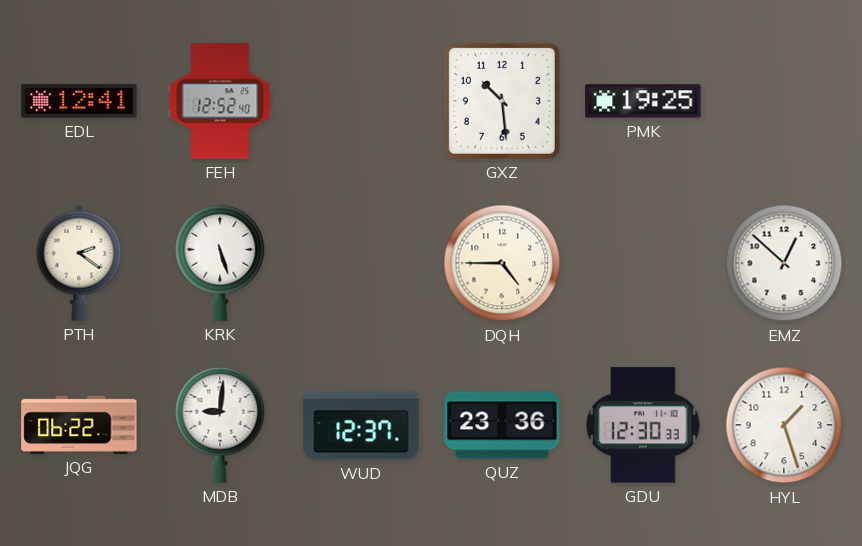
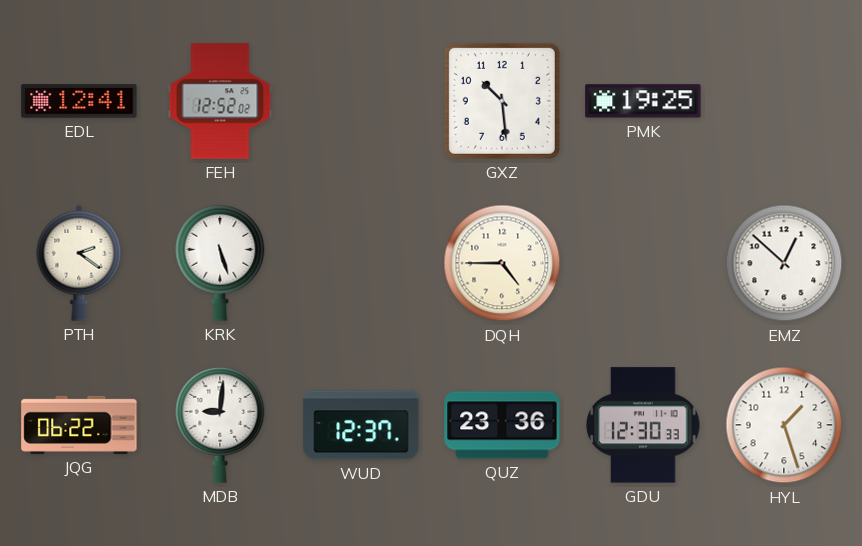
FEH: 12:52:40 -> 12:52:02
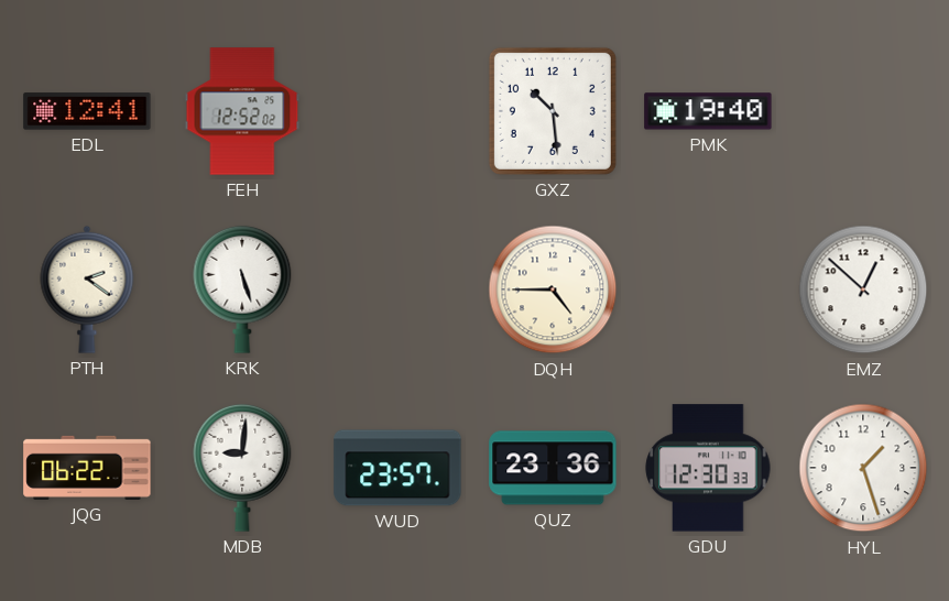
PMK: 19:25 -> 19:40
WUD: 12:37 -> 23:57
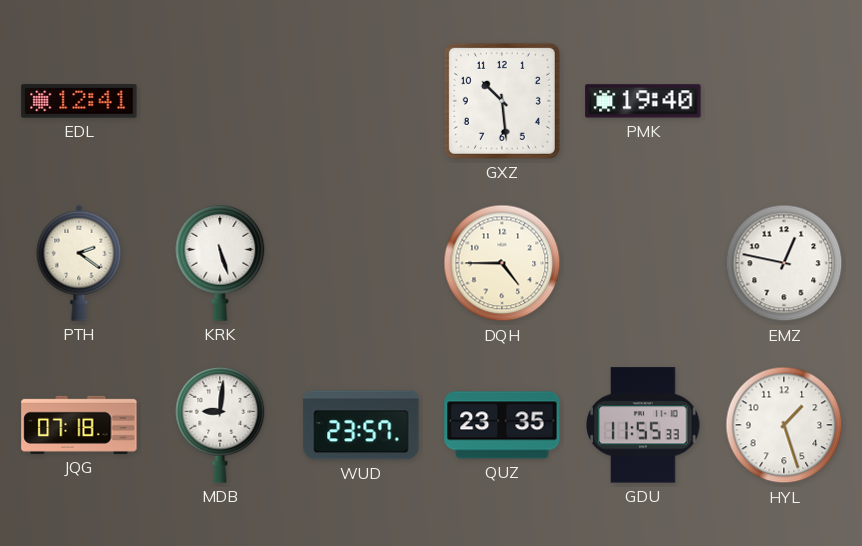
FEH: 12:52 -> none
EMZ: 12:52 -> 12:47
JQG: 06:22 -> 07:18
QUZ: 23:36 -> 23:35
GDU: 12:30 -> 11:55
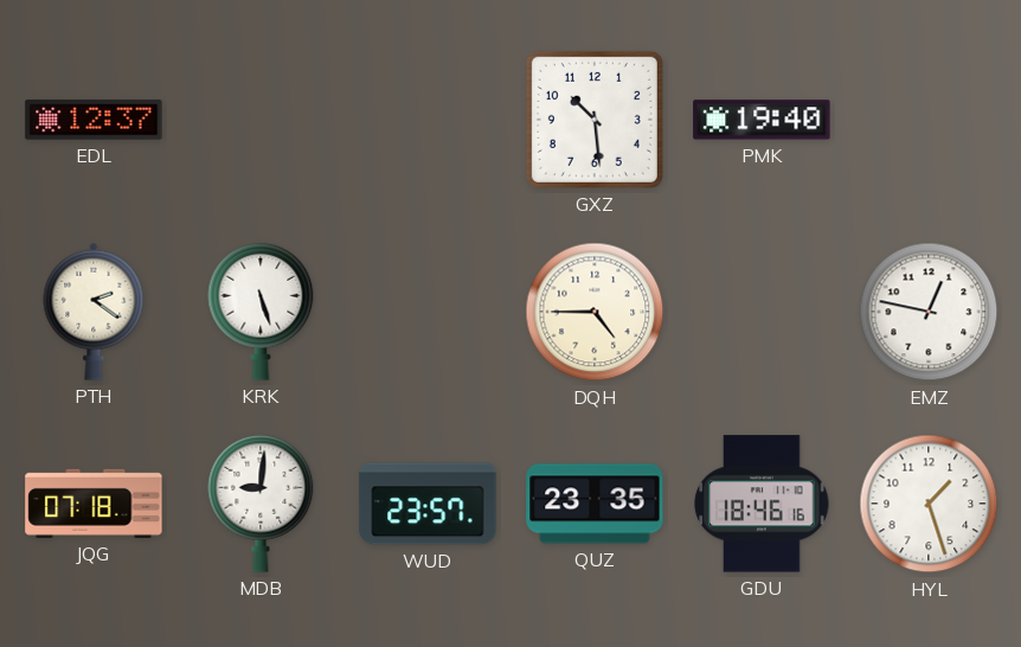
EDL: 12:41 -> 12:37
GDU: 11:55 -> 18:46
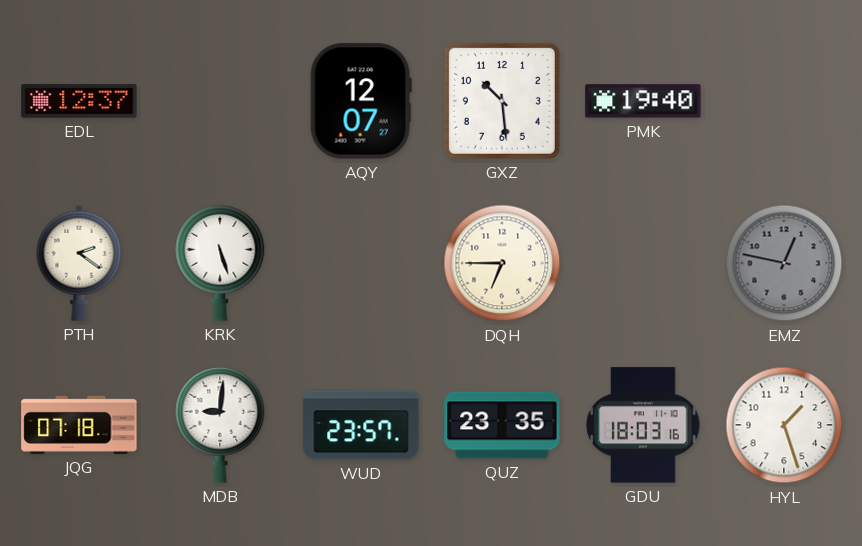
AQY: none -> 12:07
DQH: 4:45 -> 6:45
EMZ dial: white -> grey
GDU: 18:46 -> 18:03
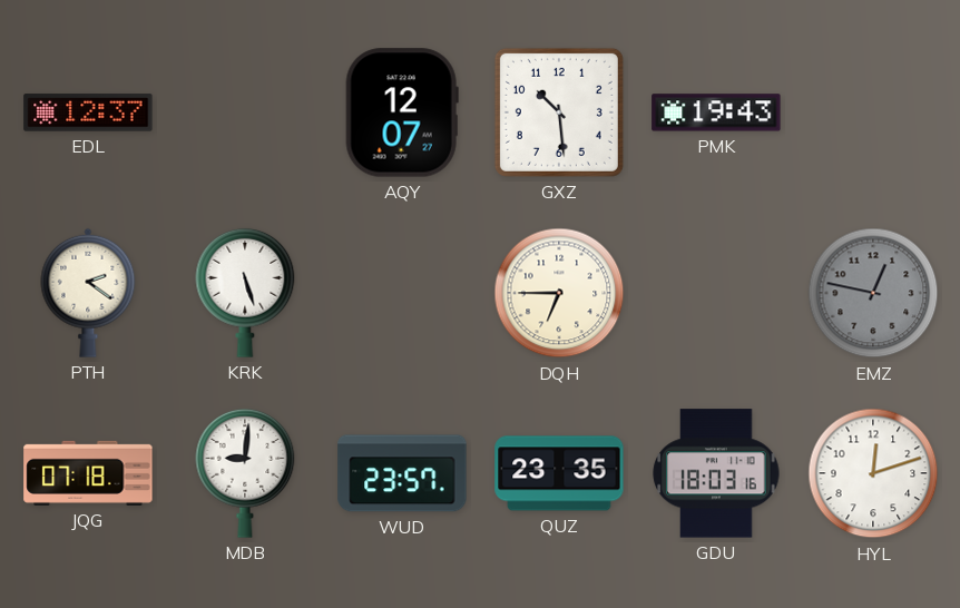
PMK: 19:40 -> 19:43
HYL: 1:27 -> 12:12
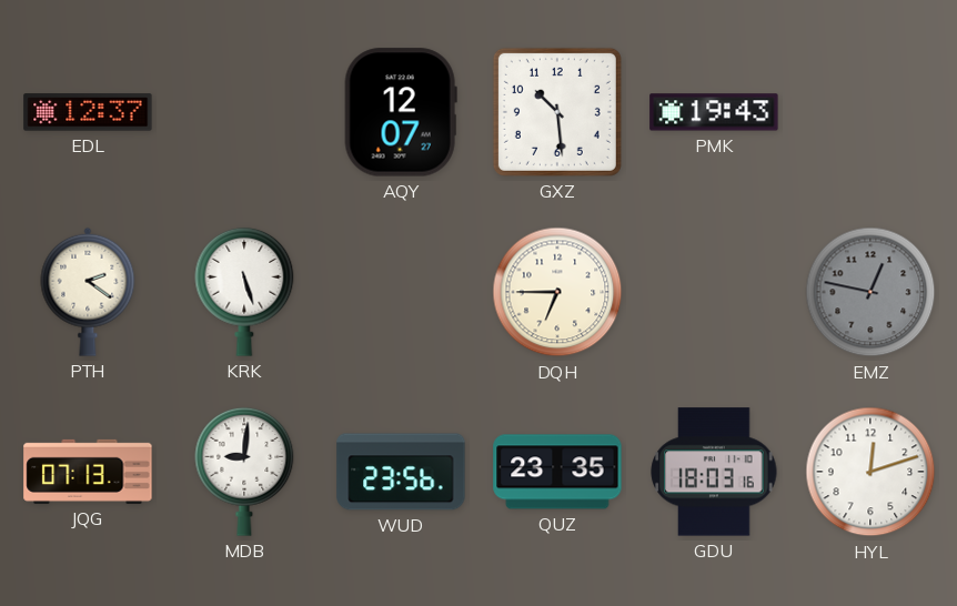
JQG: 07:18 -> 07:13
WUD: 23:57 -> 23:56
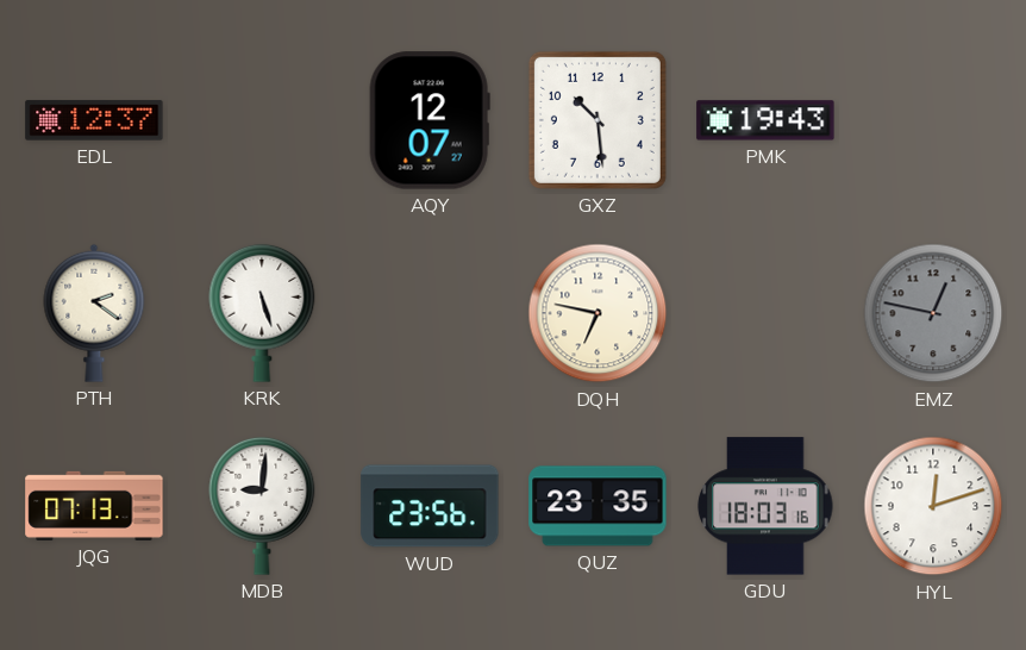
DQH: 6:45 -> 6:47
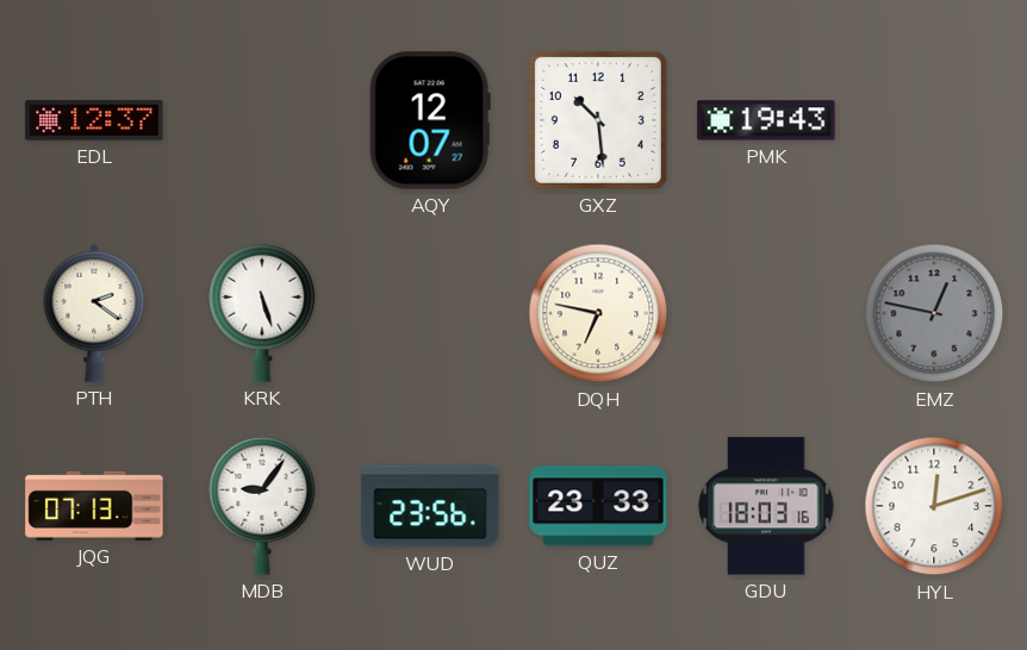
MDB: 9:01 -> 9:06
QUZ: 23:35 -> 23:33
